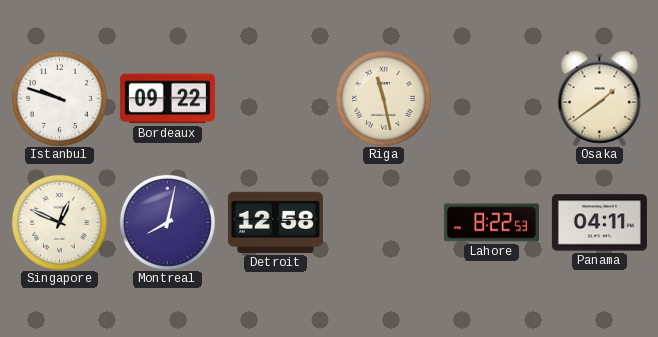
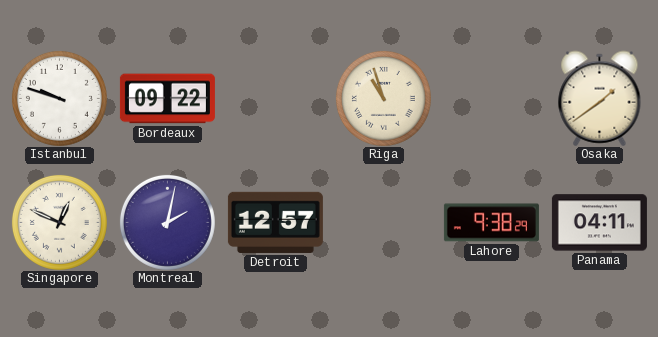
Riga: 11:28 -> 10:57
Montreal: 8:02 -> 2:02
Detroit: 12:58 -> 12:57
Lahore: 8:22 -> 9:38
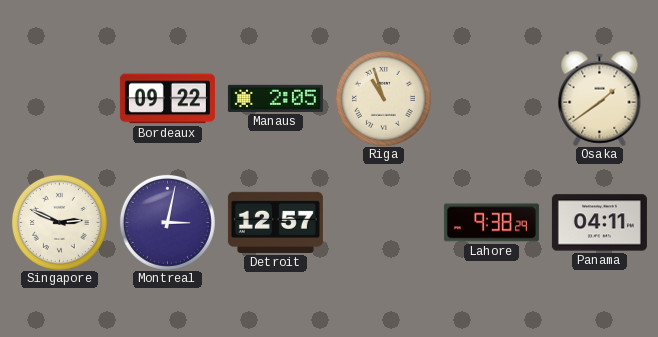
Istanbul: 9:48 -> none
Manaus: none -> 2:05
Singapore: 12:49 -> 2:49
Montreal: 2:02 -> 3:02
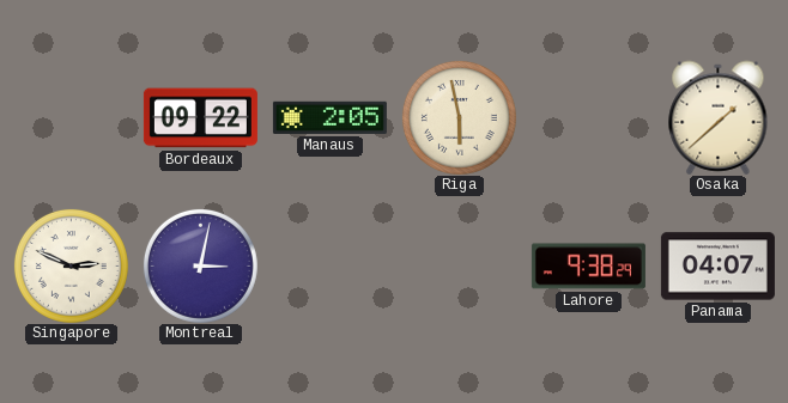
Riga: 10:57 -> 5:58
Osaka: 1:39 -> 1:38
Detroit: 12:57 -> none
Panama: 04:11 -> 04:07
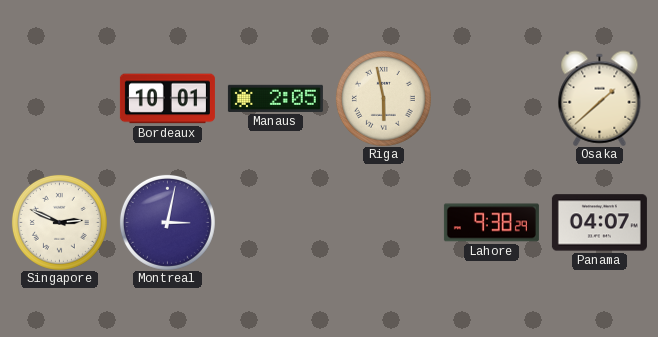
Bordeaux: 09:22 -> 10:01
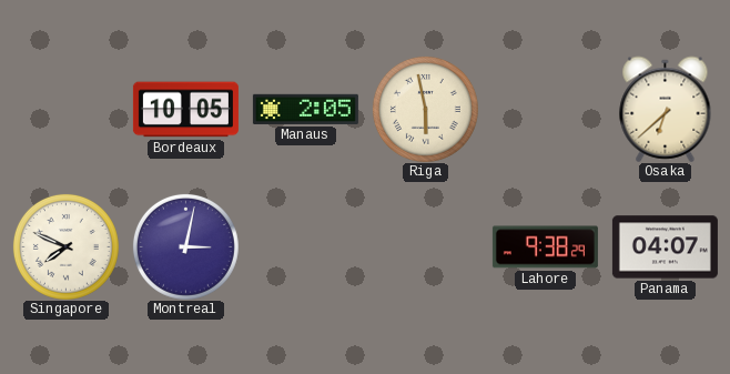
Bordeaux: 10:01 -> 10:05
Osaka: 1:38 -> 6:38
Singapore: 2:49 -> 7:49
